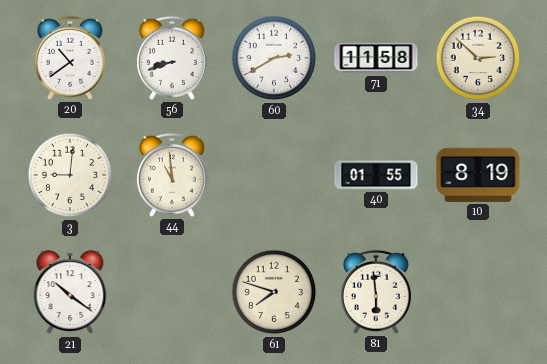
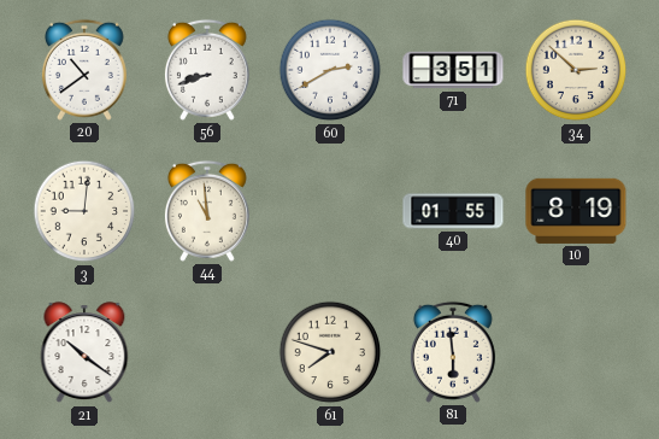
71: 11:58 -> 3:51
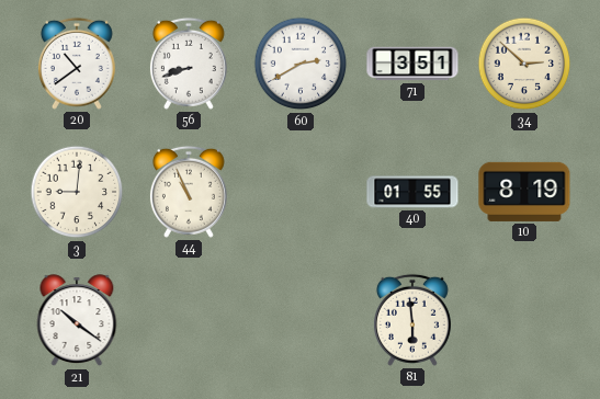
44: 10:59 -> 10:56
61: 7:48 -> none
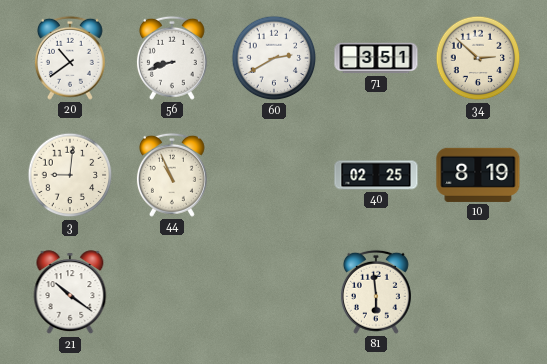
40: 01:55 -> 02:25
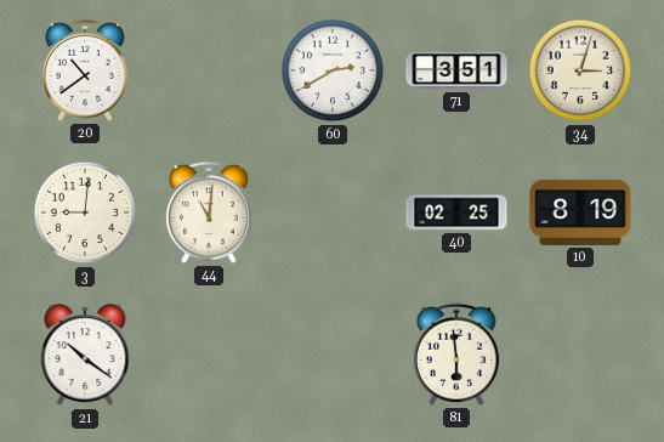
56: 8:42 -> none
34: 2:52 -> 3:03
44: 10:56 -> 11:01
